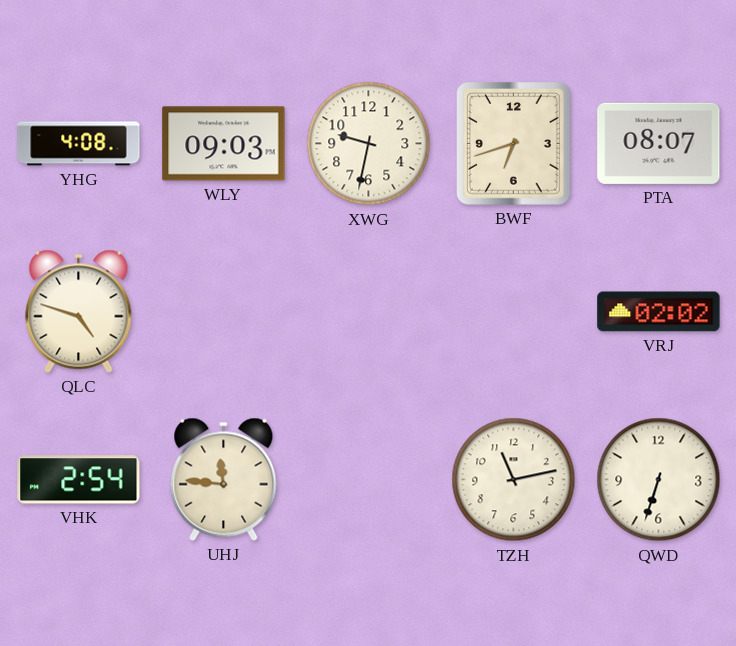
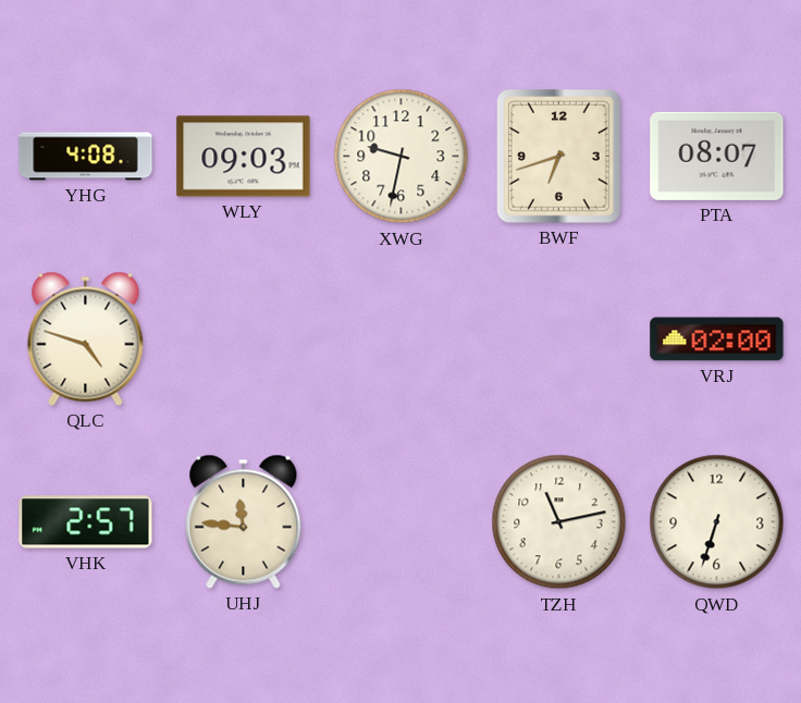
VRJ: 02:02 -> 02:00
VHK: 2:54 -> 2:57
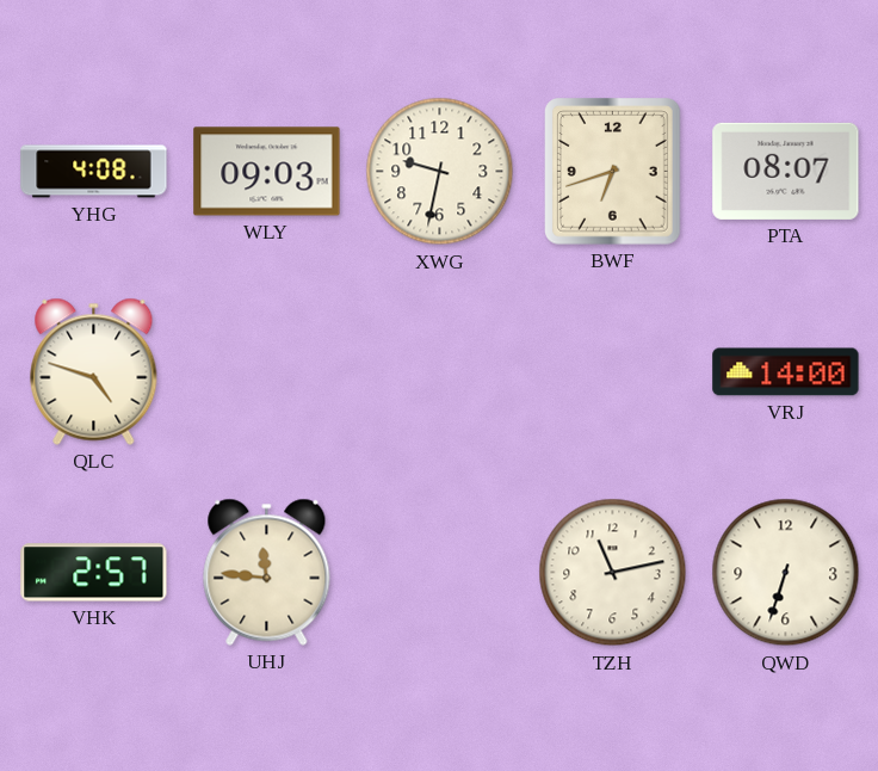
VRJ: 02:00 -> 14:00
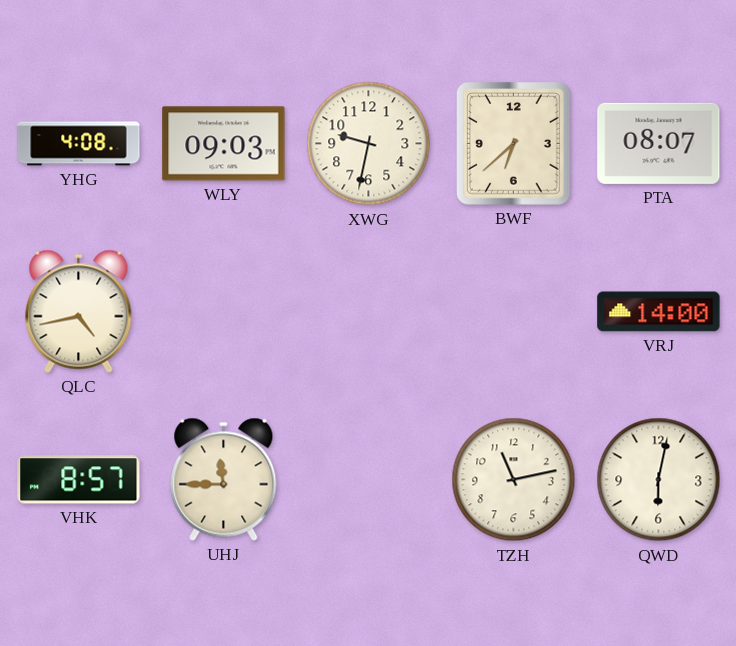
BWF: 6:42 -> 6:38
QLC: 4:48 -> 4:43
VHK: 2:57 -> 8:57
UHJ: 11:46 -> 11:45
QWD: 6:33 -> 6:02
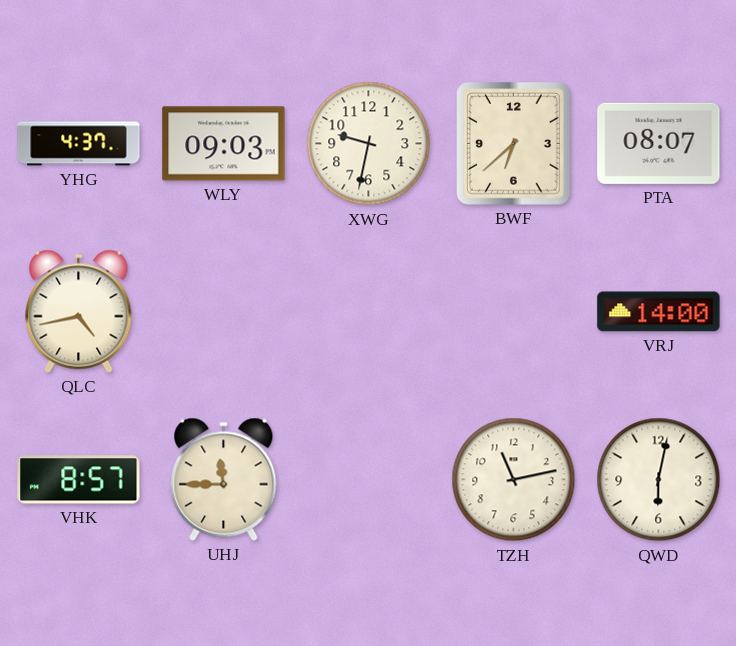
YHG: 4:08 -> 4:37
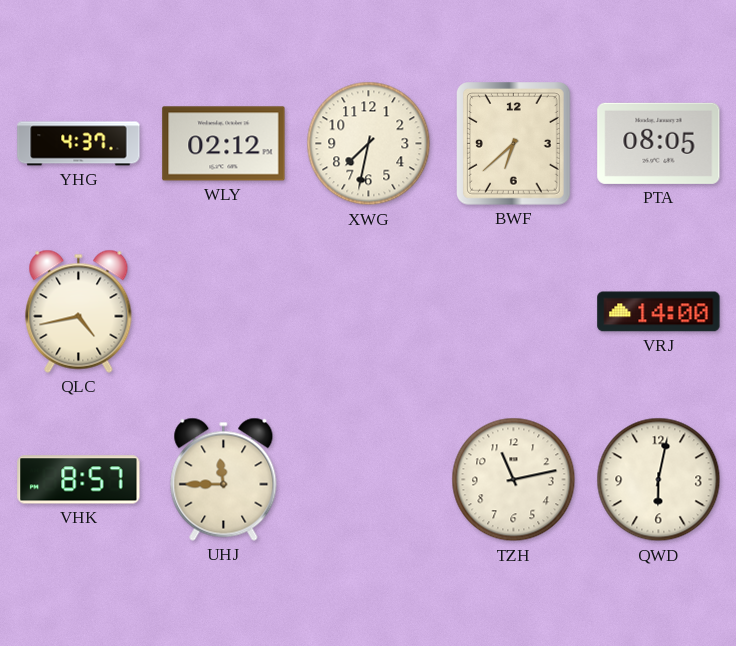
WLY: 09:03 -> 02:12
XWG: 9:32 -> 7:32
PTA: 08:07 -> 08:05
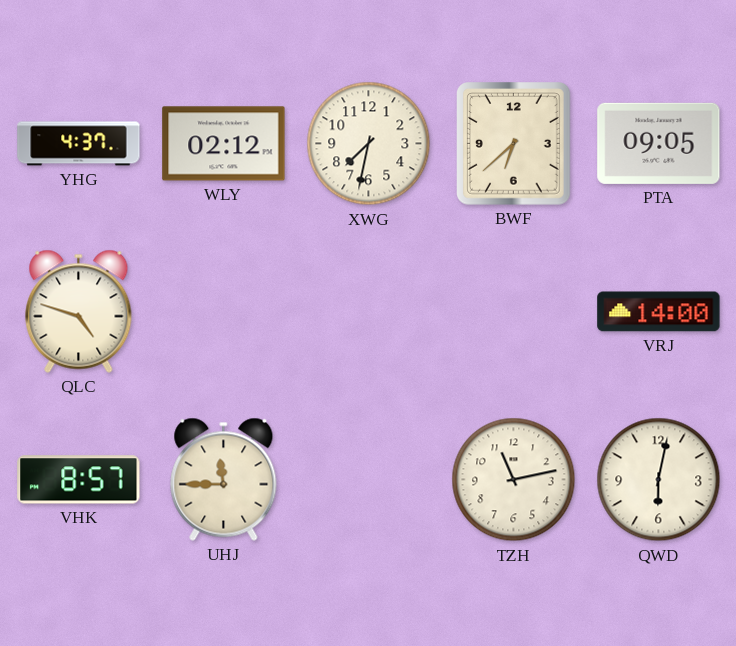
PTA: 08:05 -> 09:05
QLC: 4:43 -> 4:48
